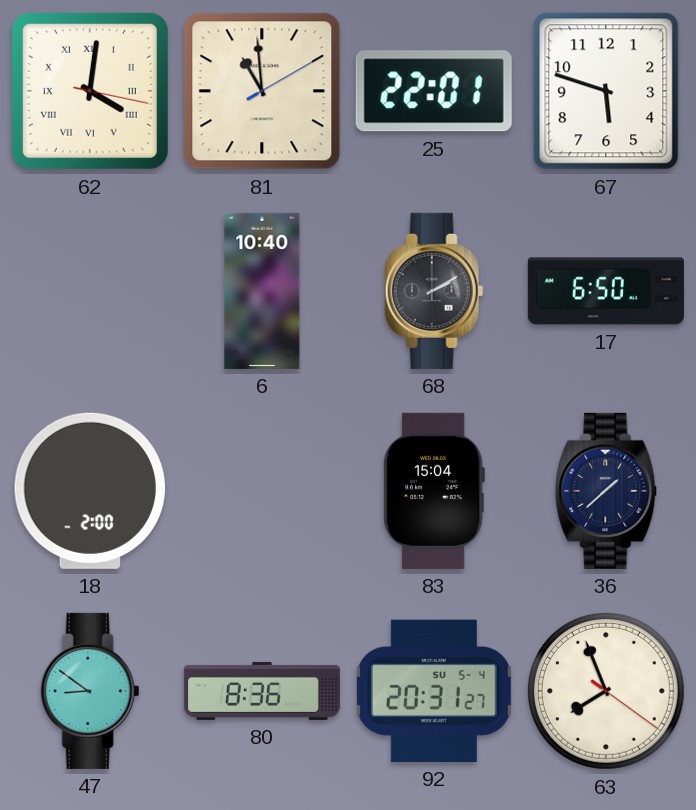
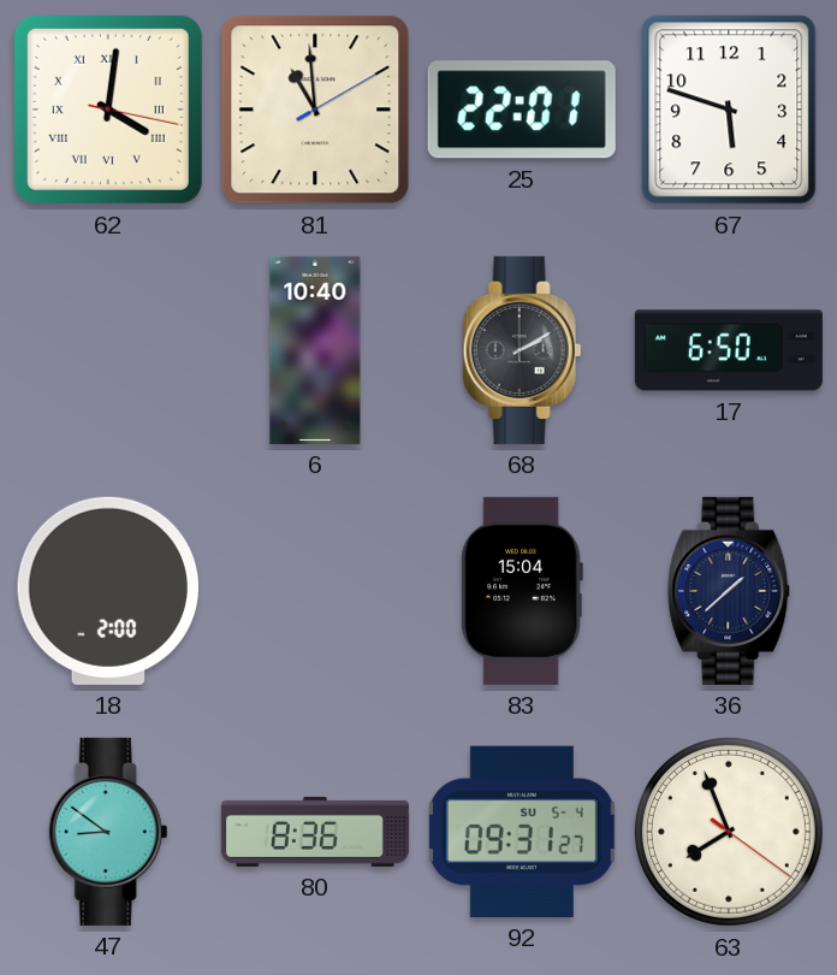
92: 20:31 -> 09:31
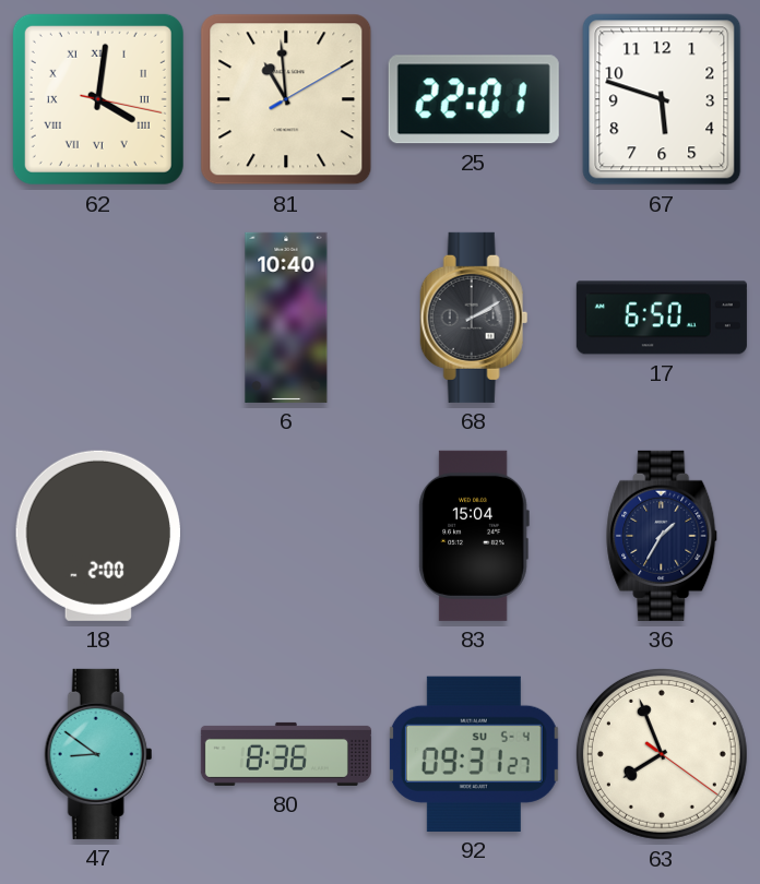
36: 1:38 -> 1:35
